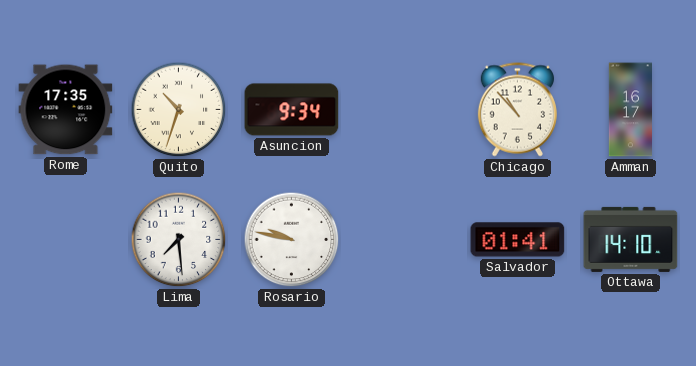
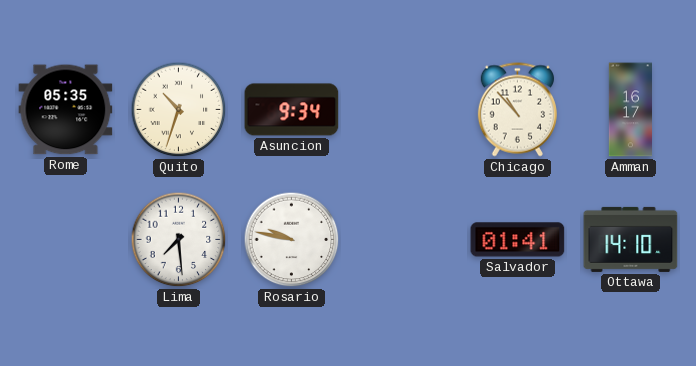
Rome: 17:35 -> 05:35
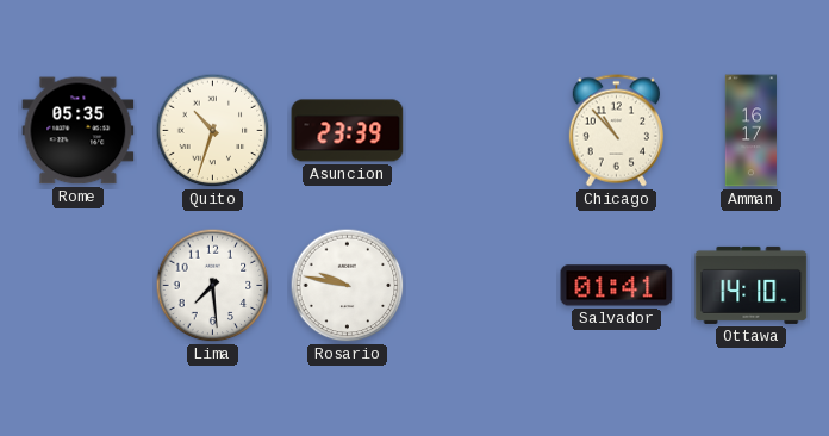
Asuncion: 9:34 -> 23:39
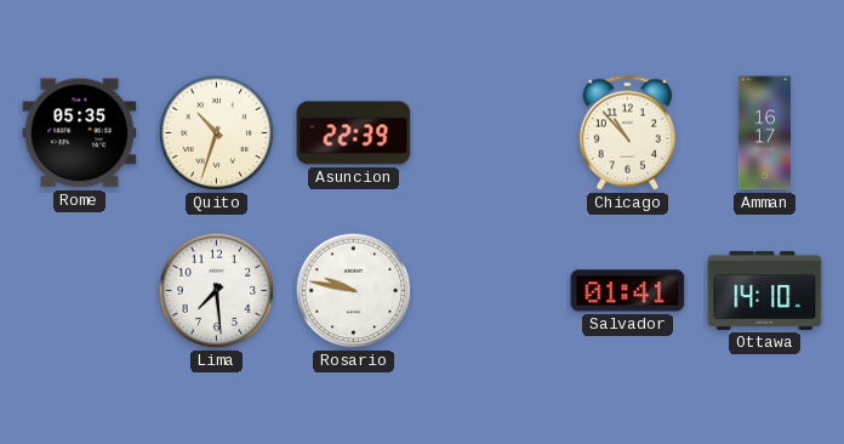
Asuncion: 23:39 -> 22:39
